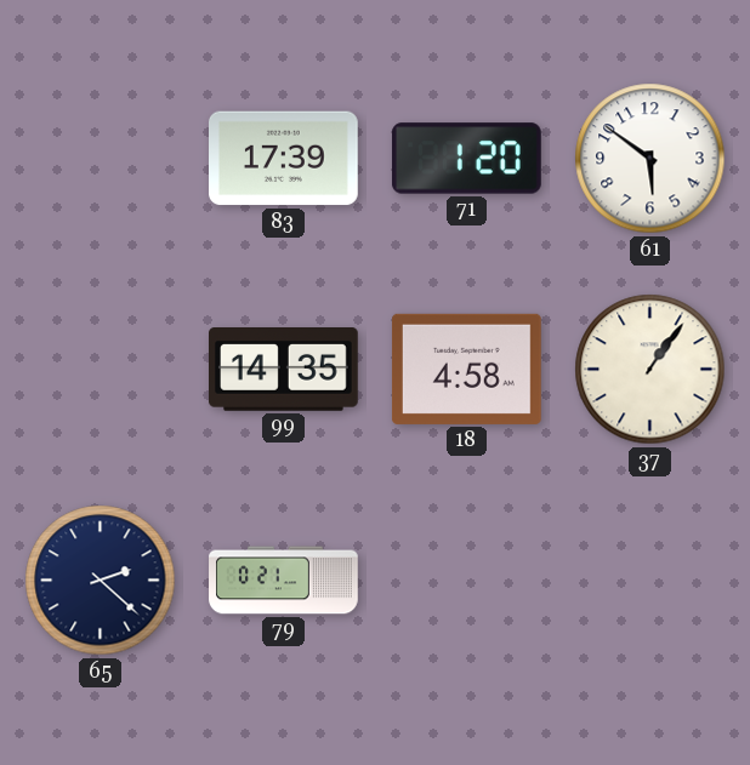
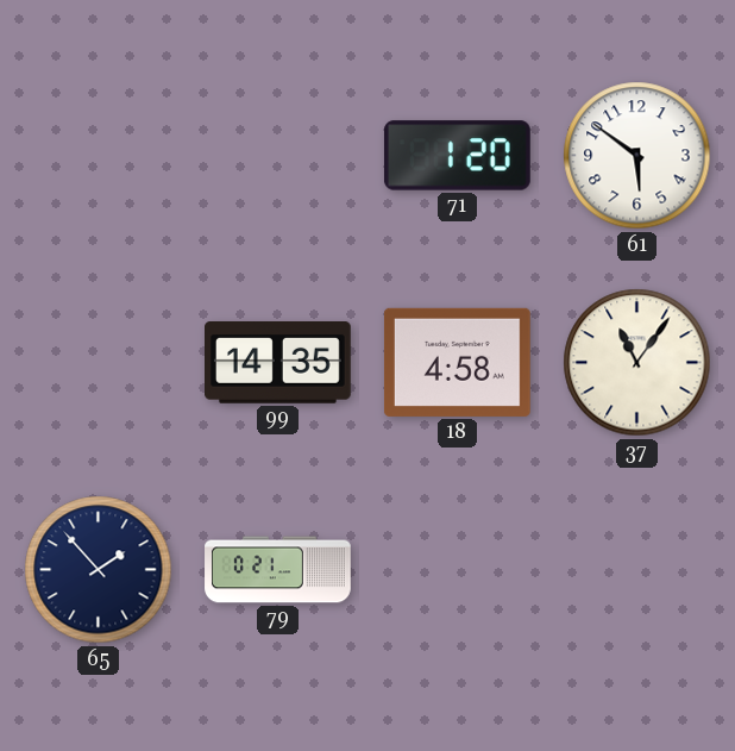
83: 17:39 -> none
37: 1:06 -> 11:06
65: 2:22 -> 1:53
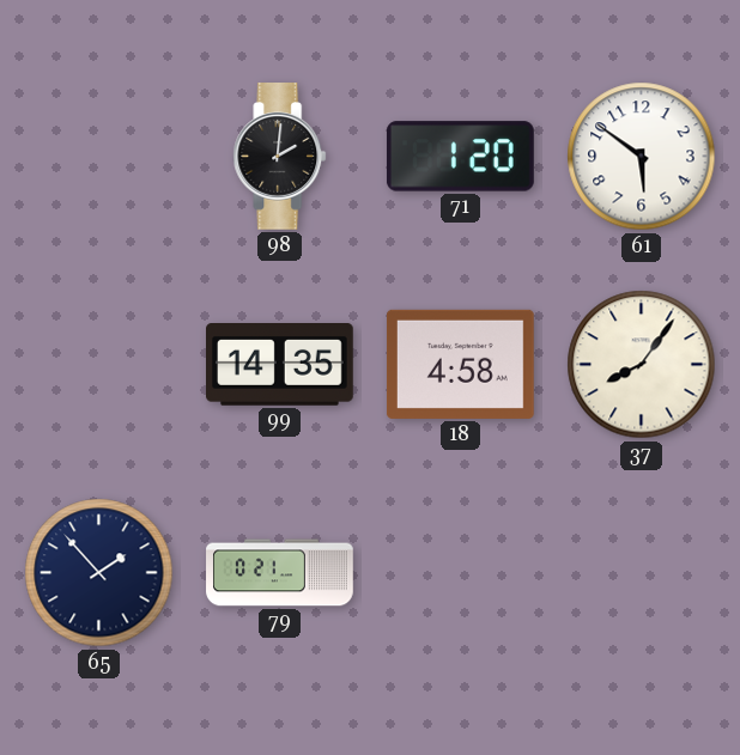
98: none -> 2:01
37: 11:06 -> 8:06
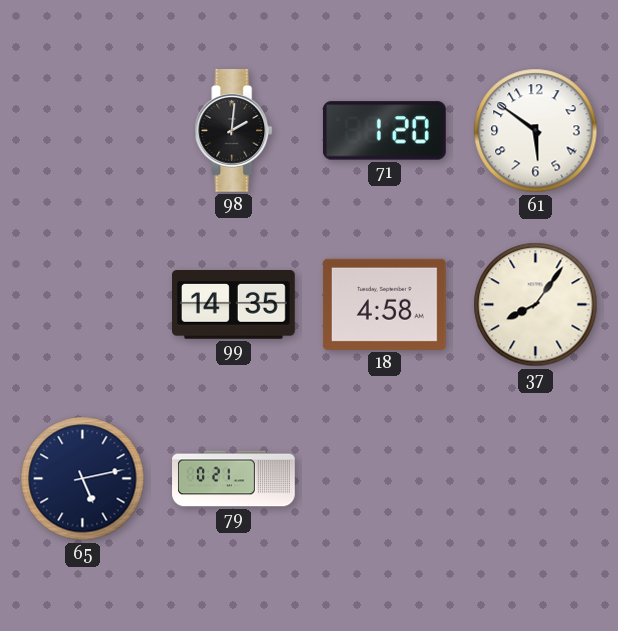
65: 1:53 -> 5:13
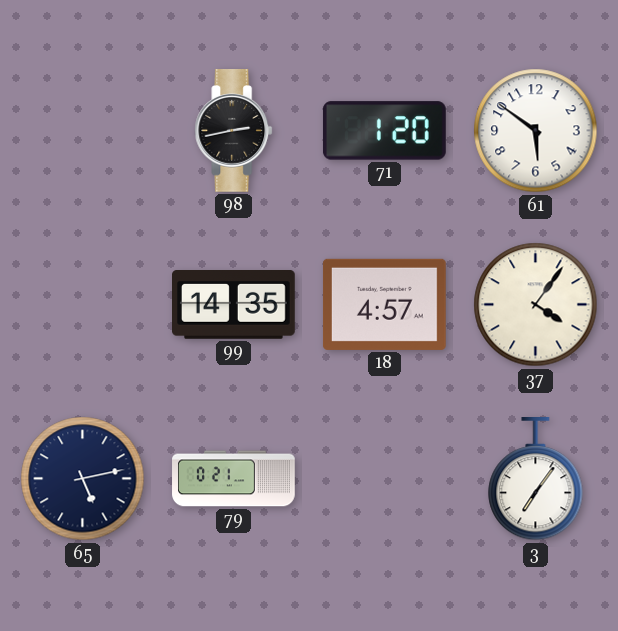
98: 2:01 -> 2:43
18: 4:58 -> 4:57
37: 8:06 -> 4:06
3: none -> 7:06
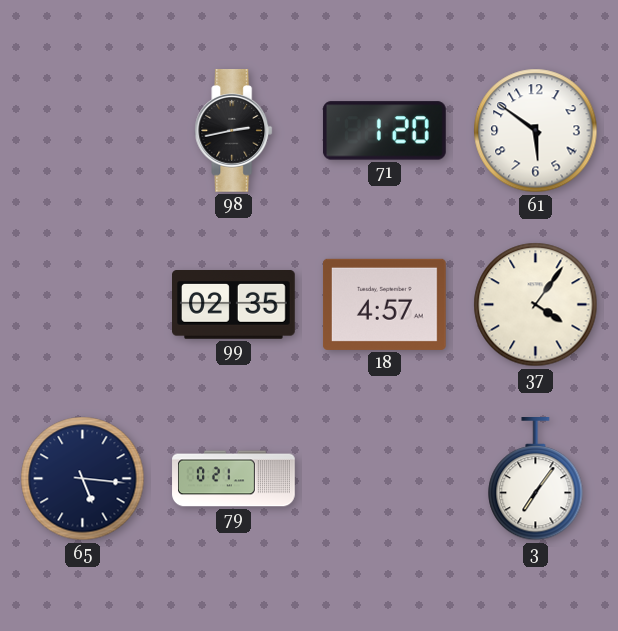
99: 14:35 -> 02:35
65: 5:13 -> 5:16
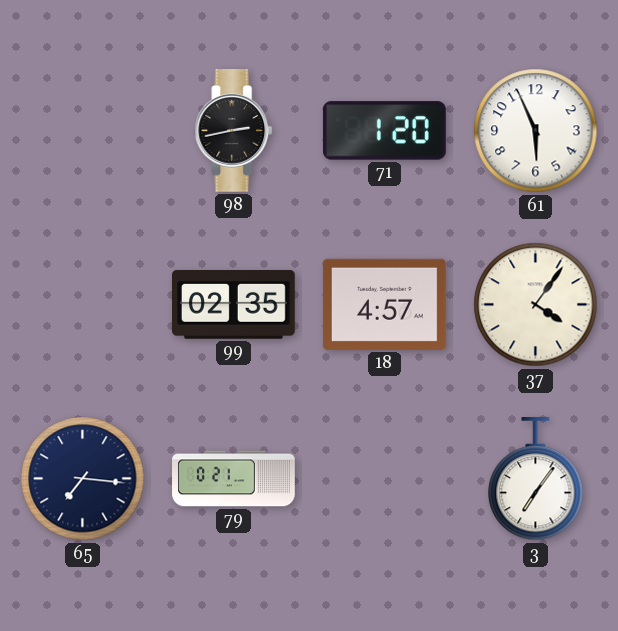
61: 5:51 -> 5:56
65: 5:16 -> 7:16
